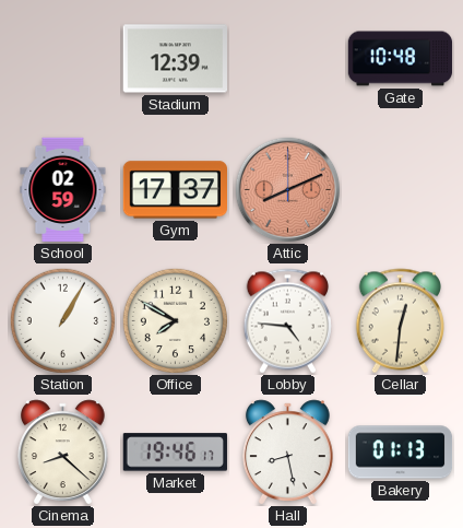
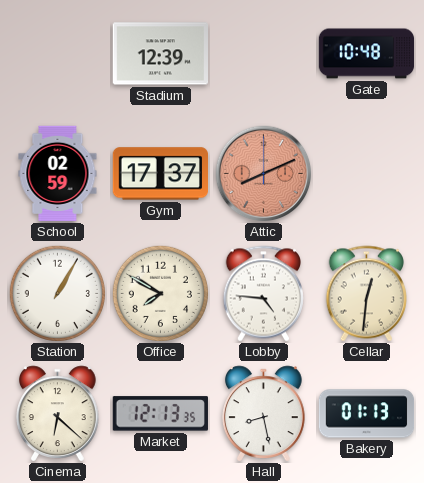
Cinema: 8:22 -> 6:22
Market: 19:46 -> 12:13
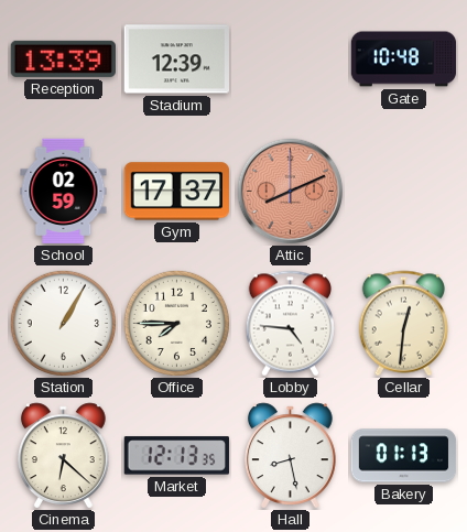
Reception: none -> 13:39
Office: 7:50 -> 7:45
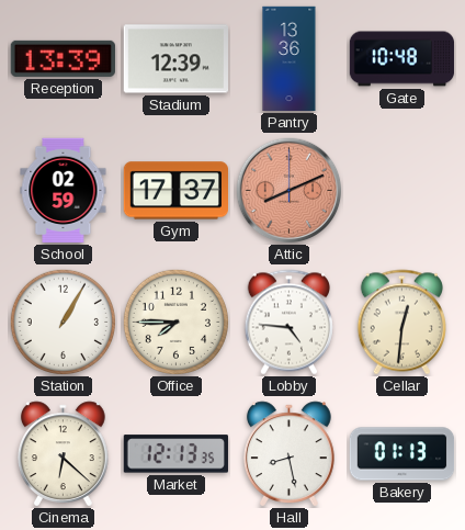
Pantry: none -> 13:36
